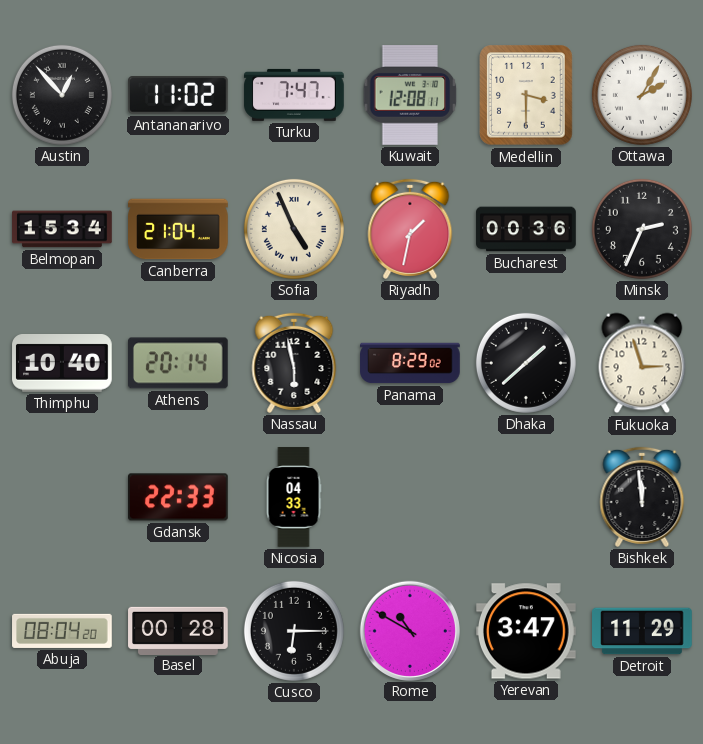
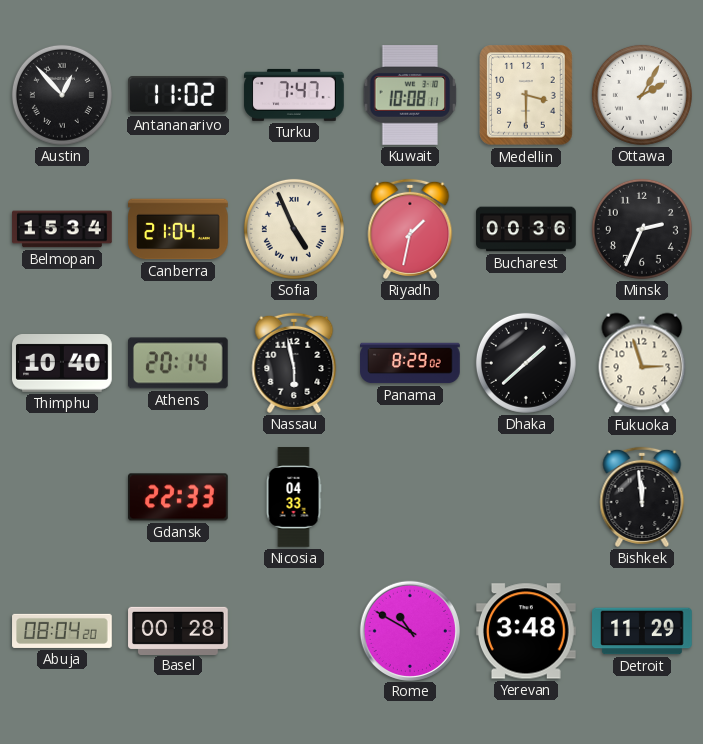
Kuwait: 12:08 -> 10:08
Cusco: 6:15 -> none
Yerevan: 3:47 -> 3:48
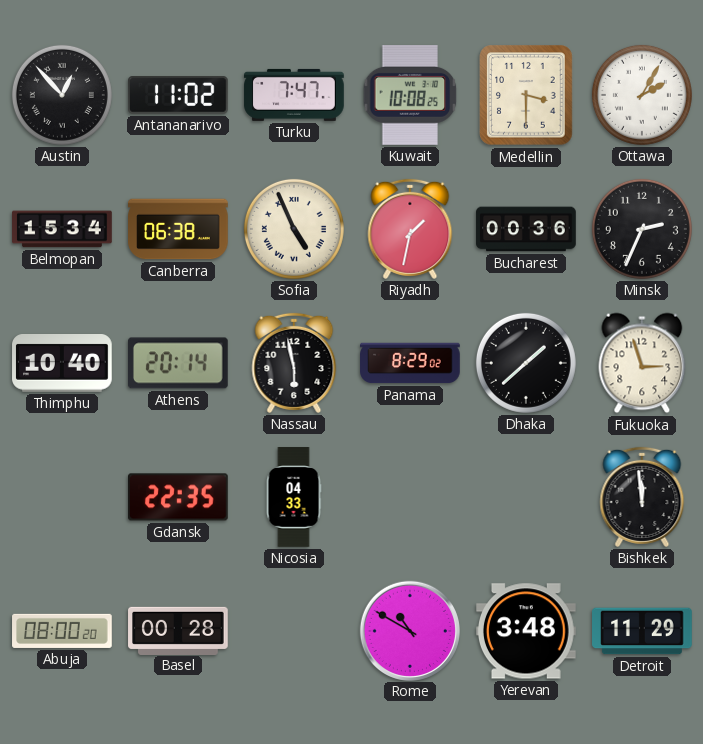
Kuwait: 10:08:11 -> 10:08:25
Canberra: 21:04 -> 06:38
Gdansk: 22:33 -> 22:35
Abuja: 08:04 -> 08:00
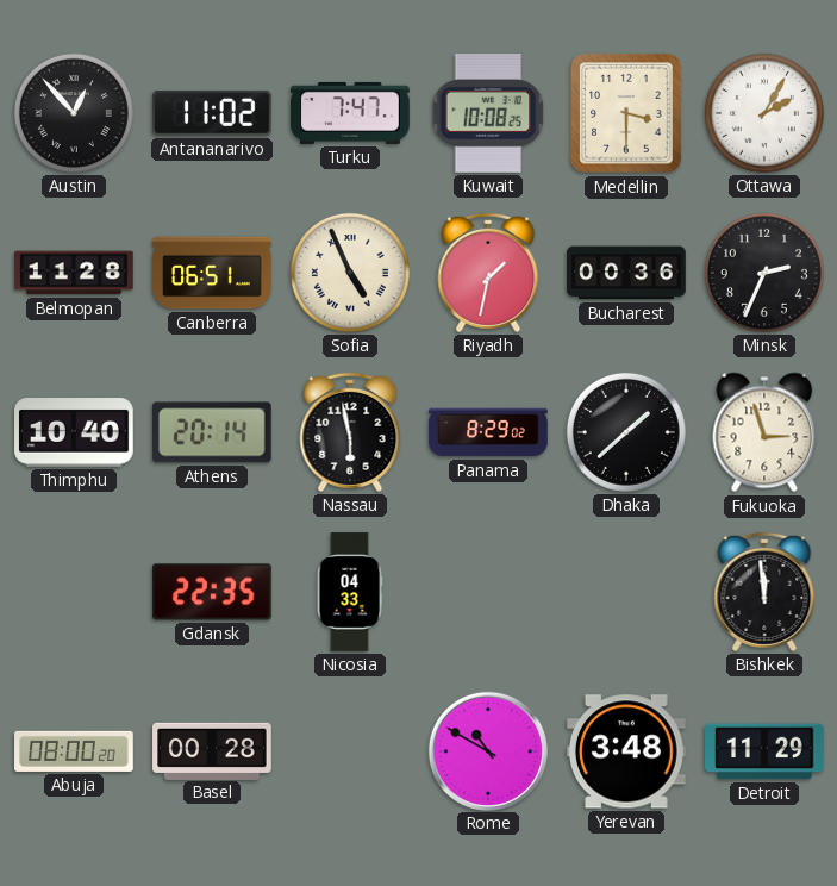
Belmopan: 15:34 -> 11:28
Canberra: 06:38 -> 06:51
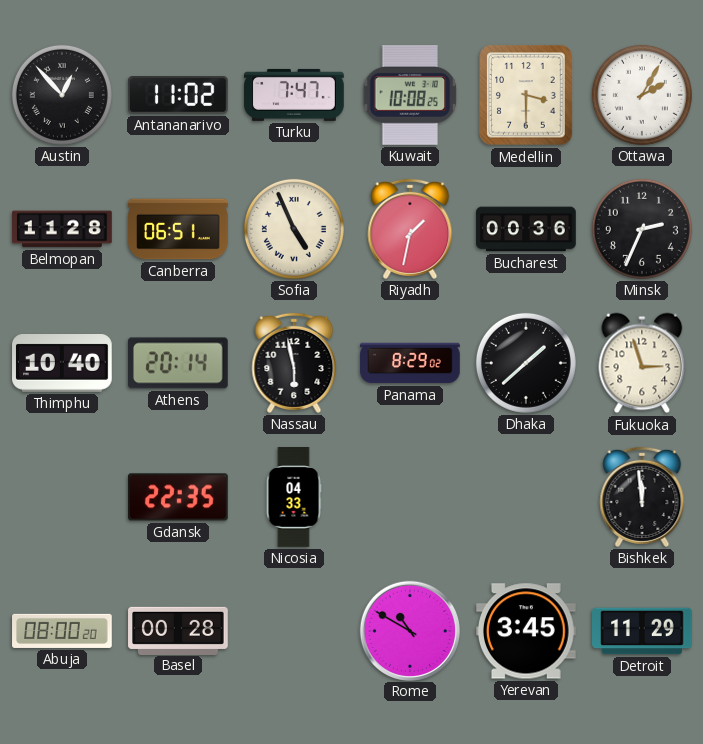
Yerevan: 3:48 -> 3:45
